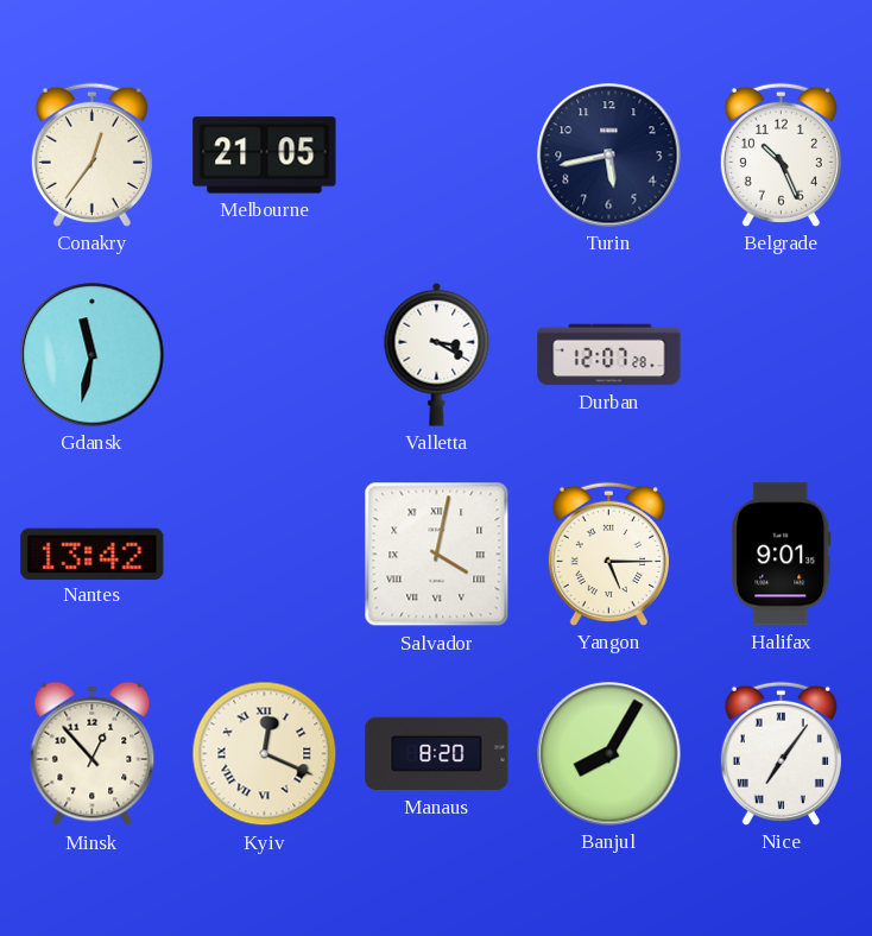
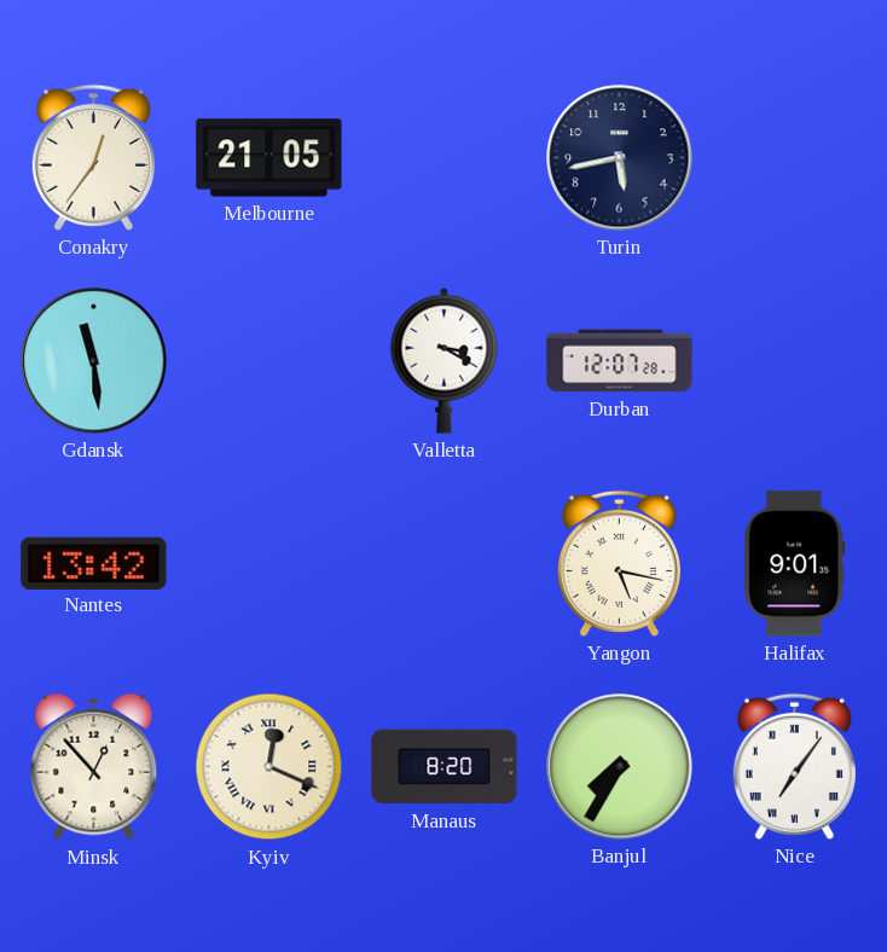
Belgrade: 10:26 -> none
Gdansk: 11:32 -> 11:29
Salvador: 4:02 -> none
Yangon: 5:15 -> 5:17
Banjul: 8:05 -> 7:35
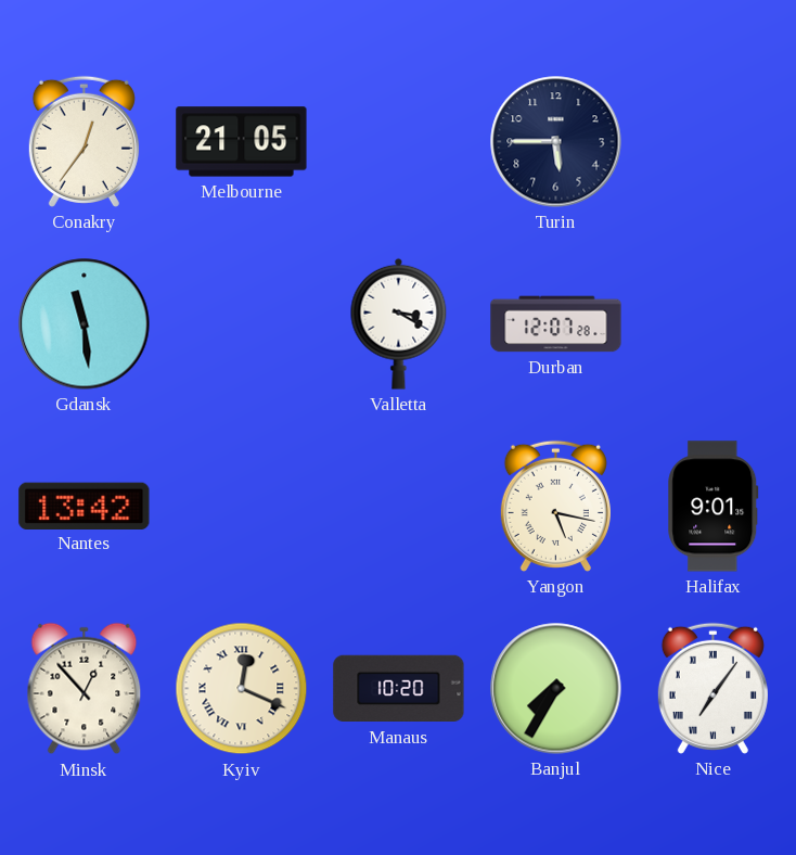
Turin: 5:43 -> 5:45
Manaus: 8:20 -> 10:20
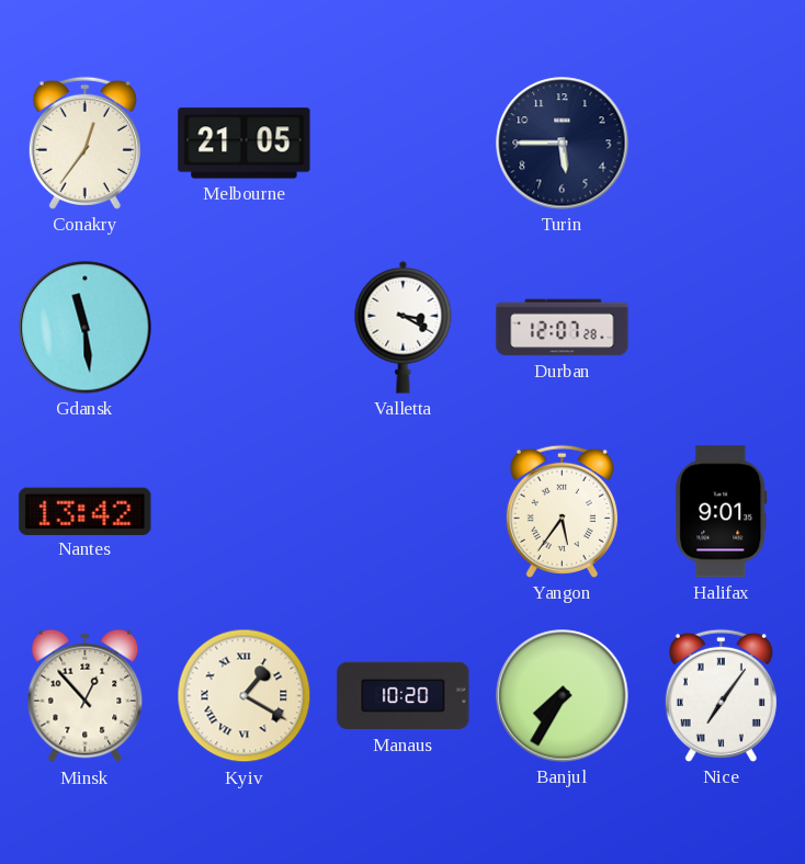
Yangon: 5:17 -> 5:36
Kyiv: 12:19 -> 1:20
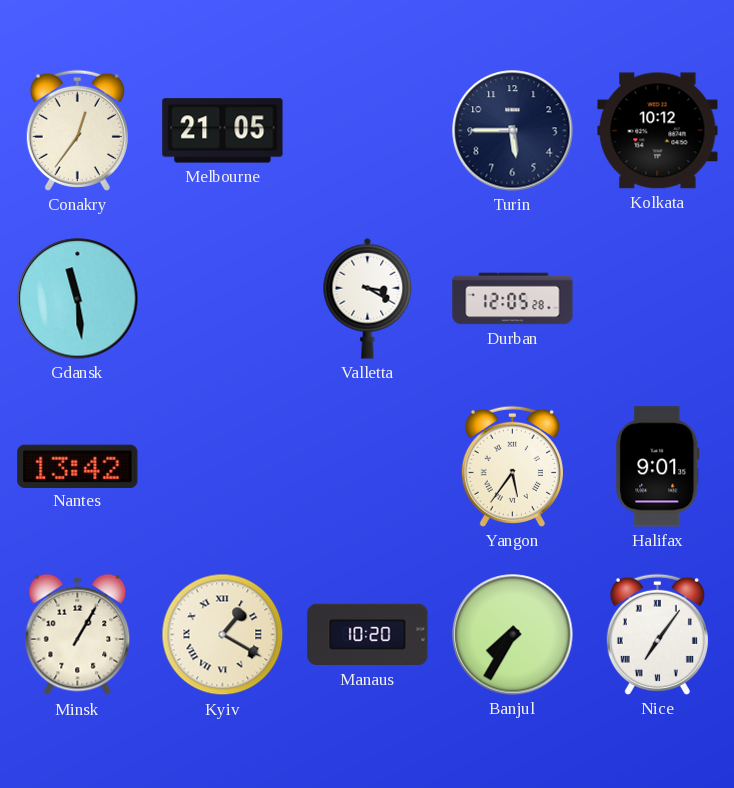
Kolkata: none -> 10:12
Durban: 12:07 -> 12:05
Minsk: 12:53 -> 1:05
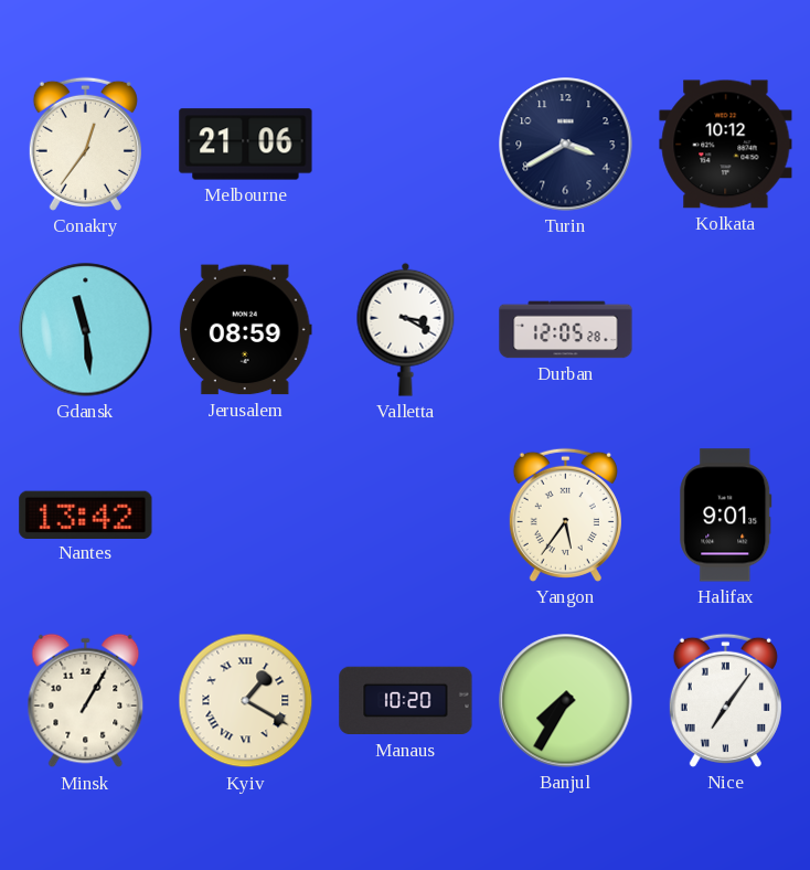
Melbourne: 21:05 -> 21:06
Turin: 5:45 -> 3:40
Jerusalem: none -> 08:59
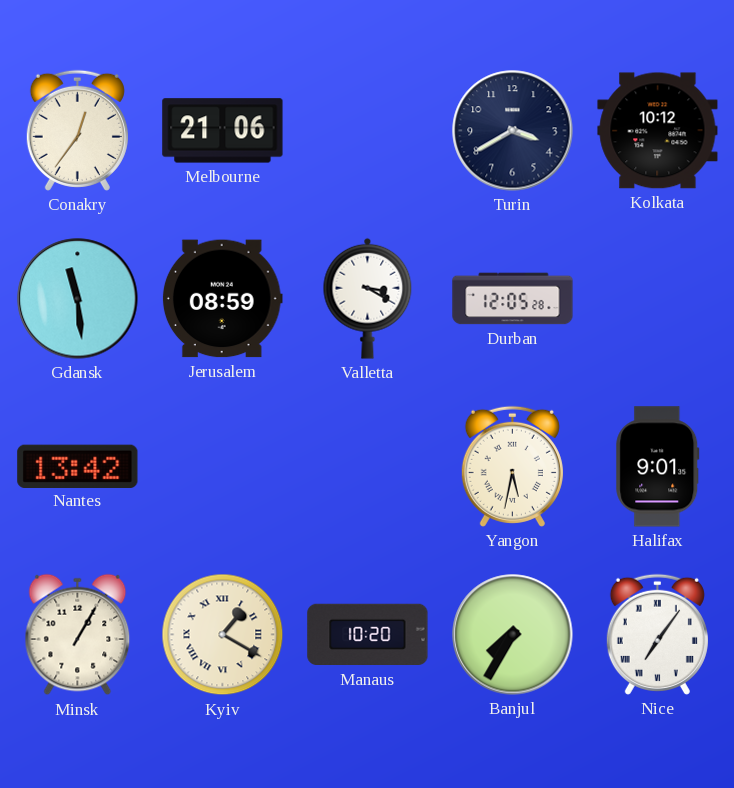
Yangon: 5:36 -> 5:32
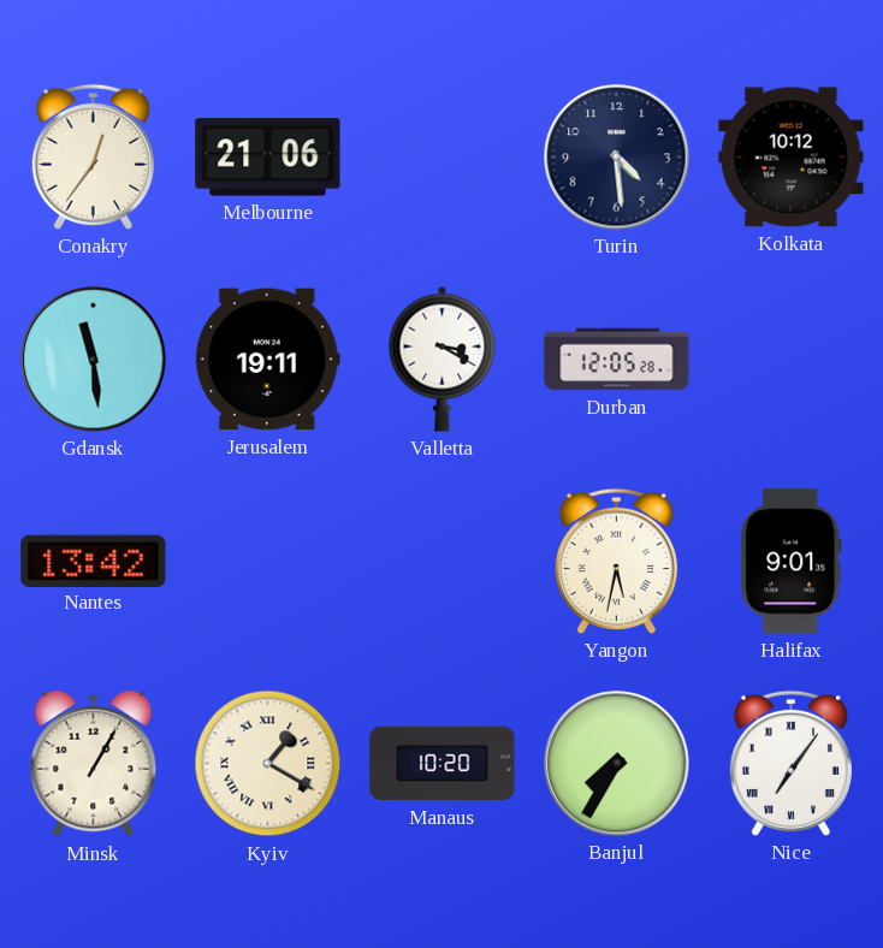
Turin: 3:40 -> 4:29
Jerusalem: 08:59 -> 19:11
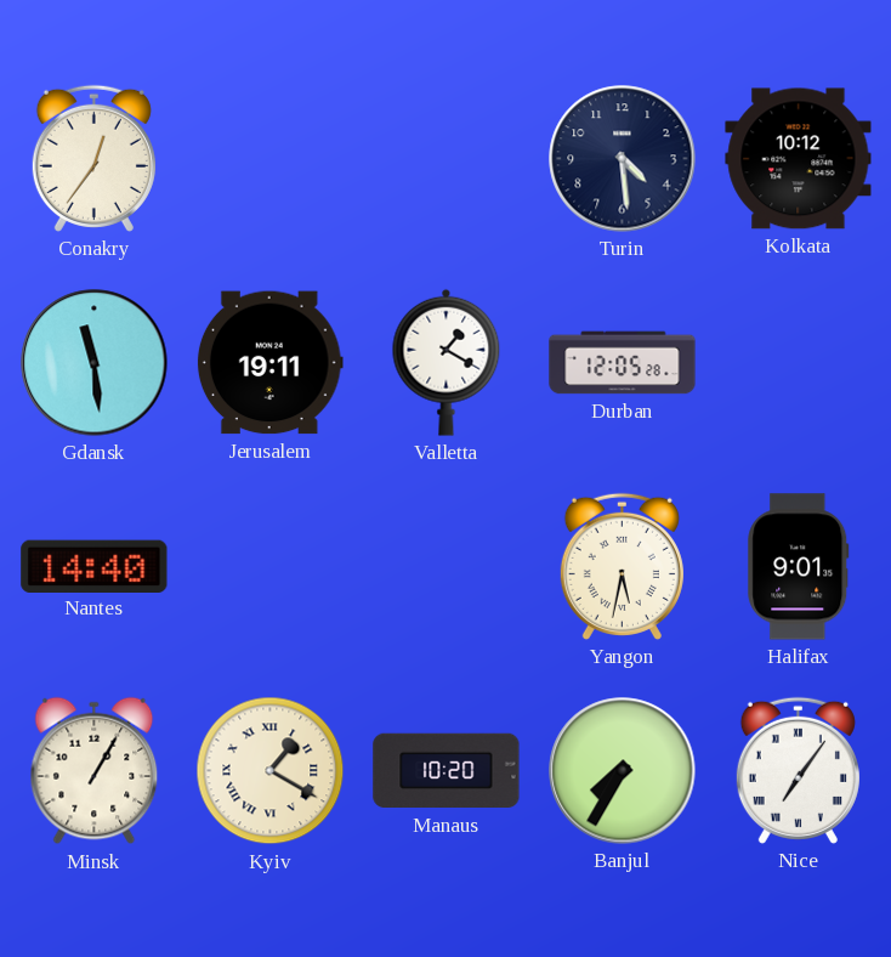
Melbourne: 21:06 -> none
Valletta: 3:20 -> 1:20
Nantes: 13:42 -> 14:40
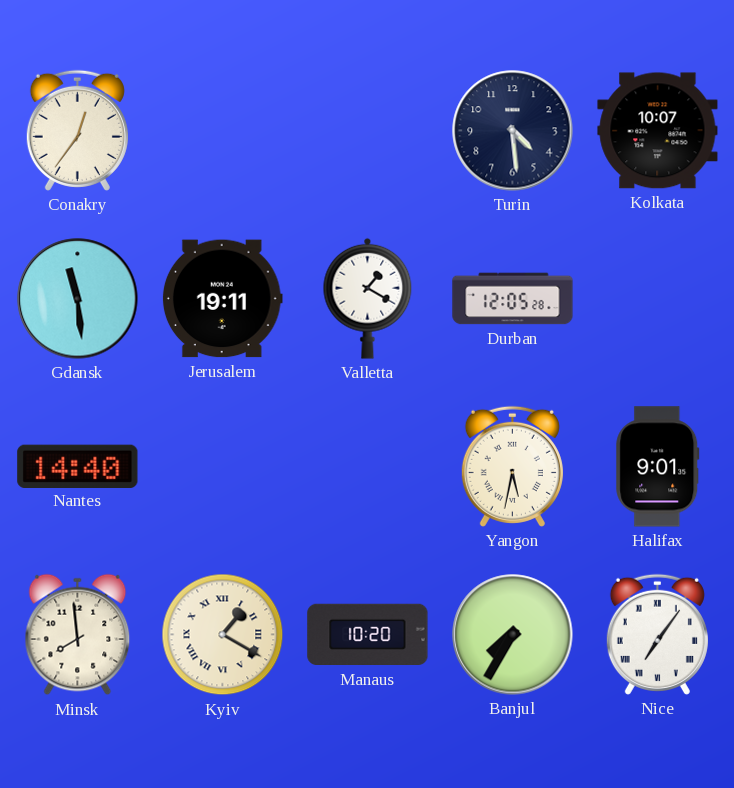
Kolkata: 10:12 -> 10:07
Minsk: 1:05 -> 7:59
